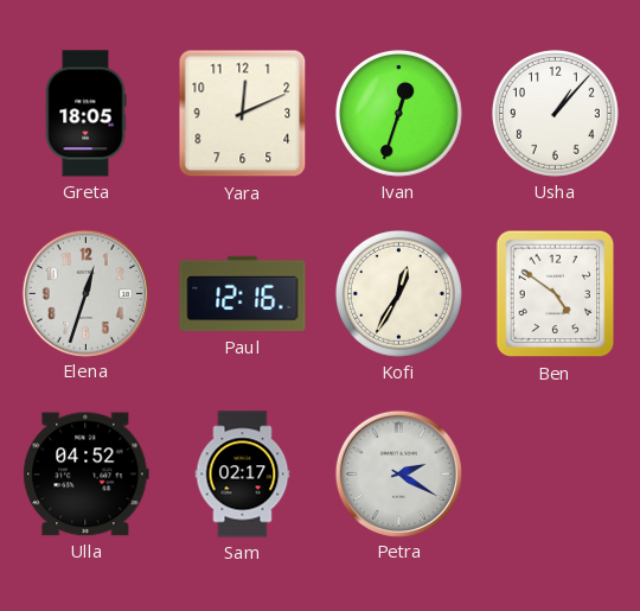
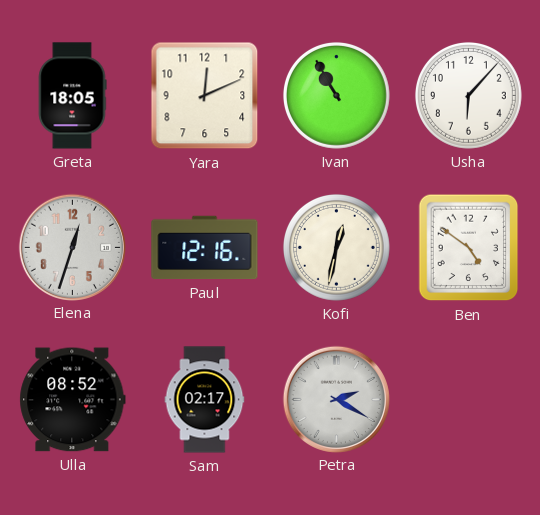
Ivan: 12:33 -> 10:55
Usha: 1:07 -> 6:07
Kofi: 12:35 -> 12:32
Ulla: 04:52 -> 08:52
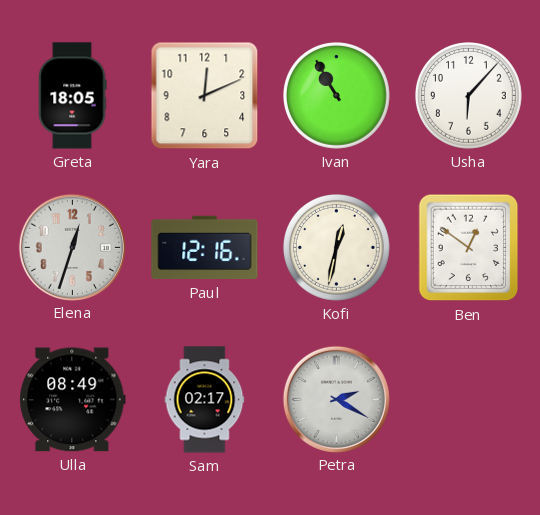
Ben: 4:51 -> 12:51
Ulla: 08:52 -> 08:49
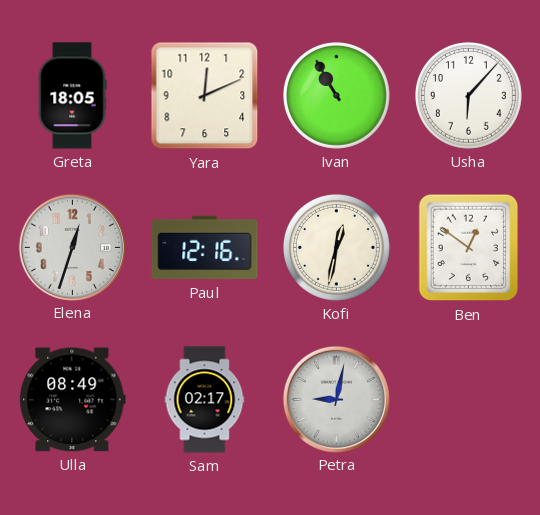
Petra: 2:20 -> 9:02
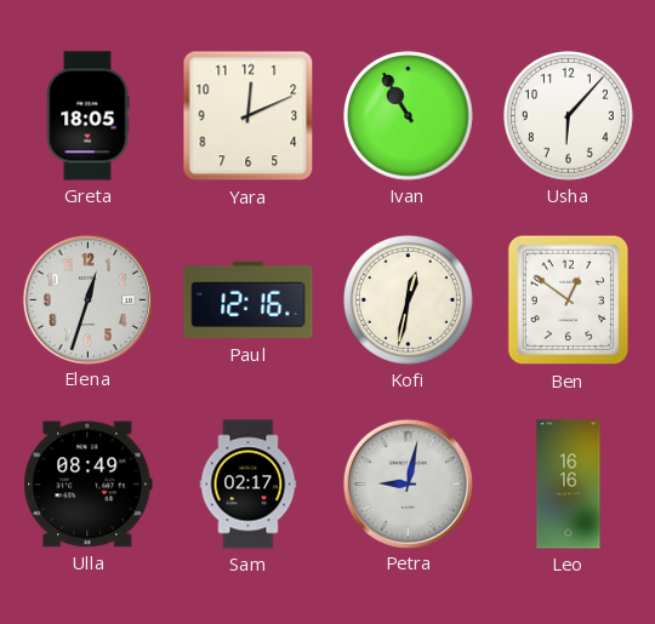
Leo: none -> 16:16
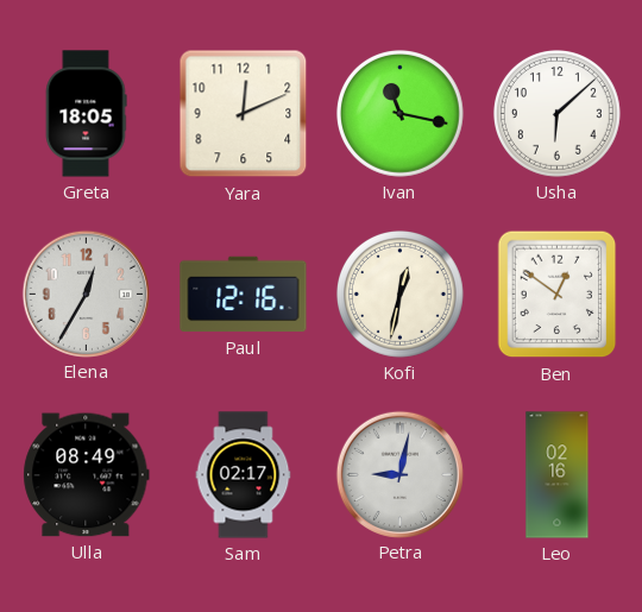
Ivan: 10:55 -> 11:17
Usha: 6:07 -> 6:08
Elena: 12:33 -> 12:35
Leo: 16:16 -> 02:16
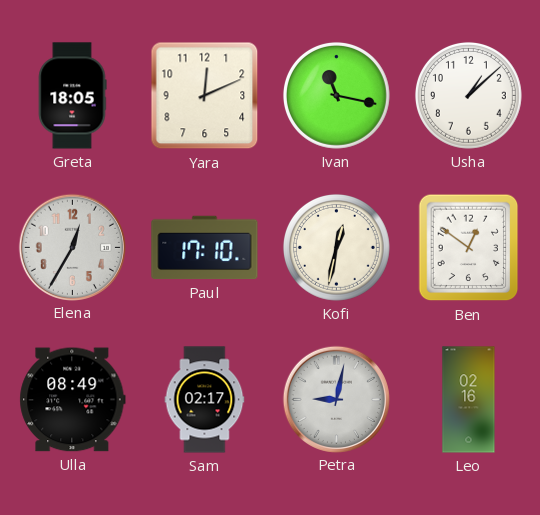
Usha: 6:08 -> 1:08
Paul: 12:16 -> 17:10
